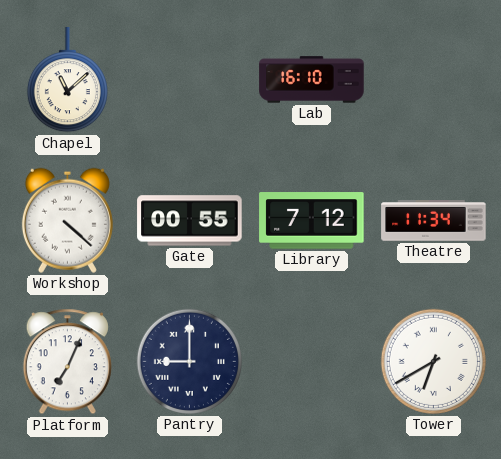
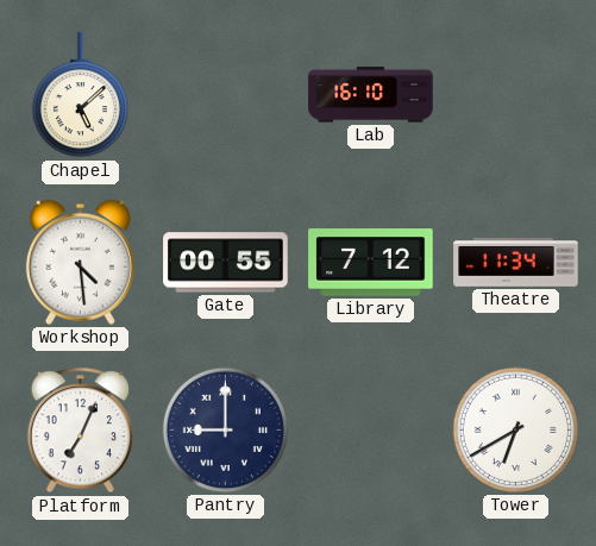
Chapel: 11:08 -> 5:08
Workshop: 4:22 -> 4:29
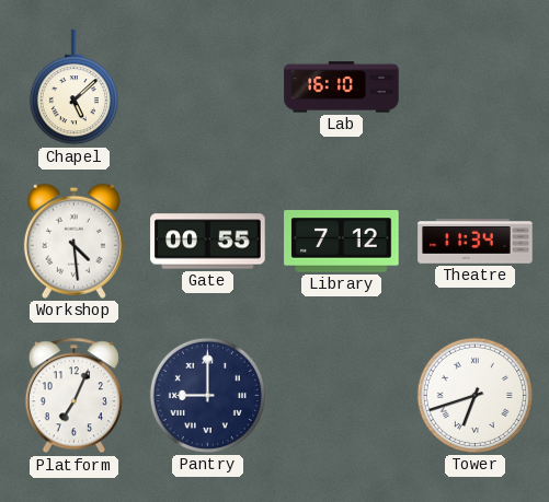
Tower: 6:40 -> 6:42
